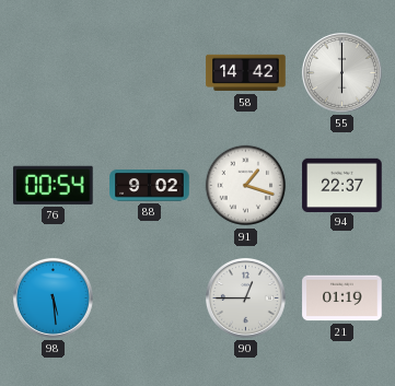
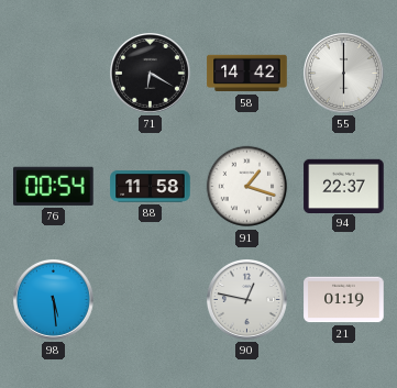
71: none -> 6:20
88: 9:02 -> 11:58
90: 12:45 -> 12:47
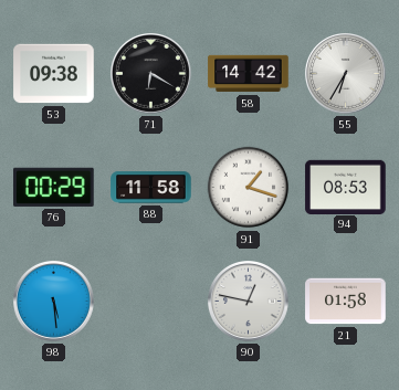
53: none -> 09:38
55: 6:00 -> 6:35
76: 00:54 -> 00:29
94: 22:37 -> 08:53
21: 01:19 -> 01:58
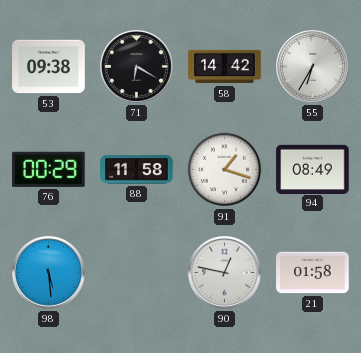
94: 08:53 -> 08:49
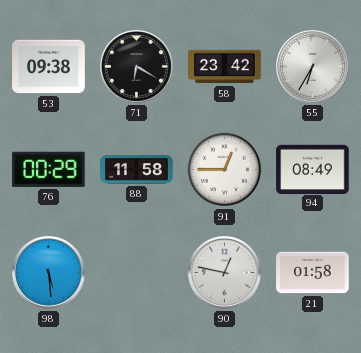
58: 14:42 -> 23:42
91: 1:18 -> 12:45
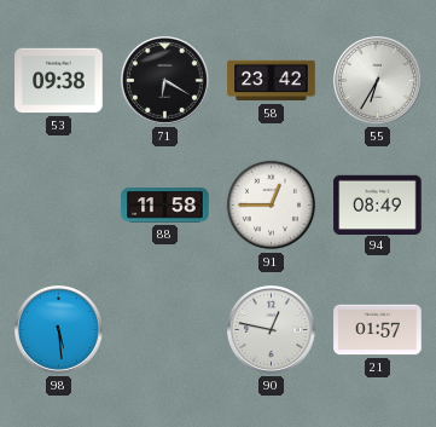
76: 00:29 -> none
21: 01:58 -> 01:57
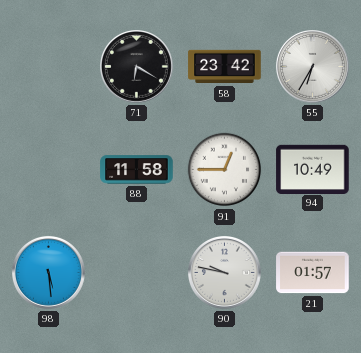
53: 09:38 -> none
94: 08:49 -> 10:49
90: 12:47 -> 9:47
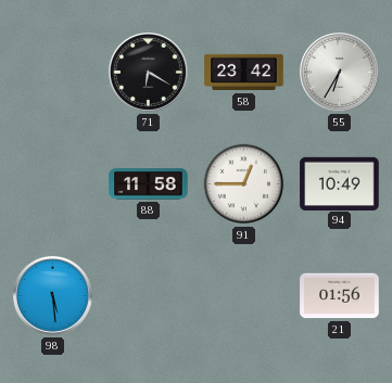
90: 9:47 -> none
21: 01:57 -> 01:56
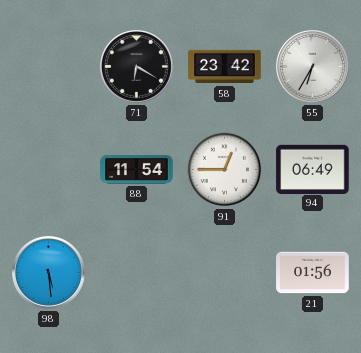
88: 11:58 -> 11:54
94: 10:49 -> 06:49
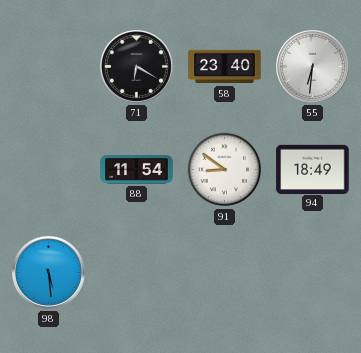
58: 23:42 -> 23:40
55: 6:35 -> 6:31
91: 12:45 -> 8:51
94: 06:49 -> 18:49
21: 01:56 -> none
